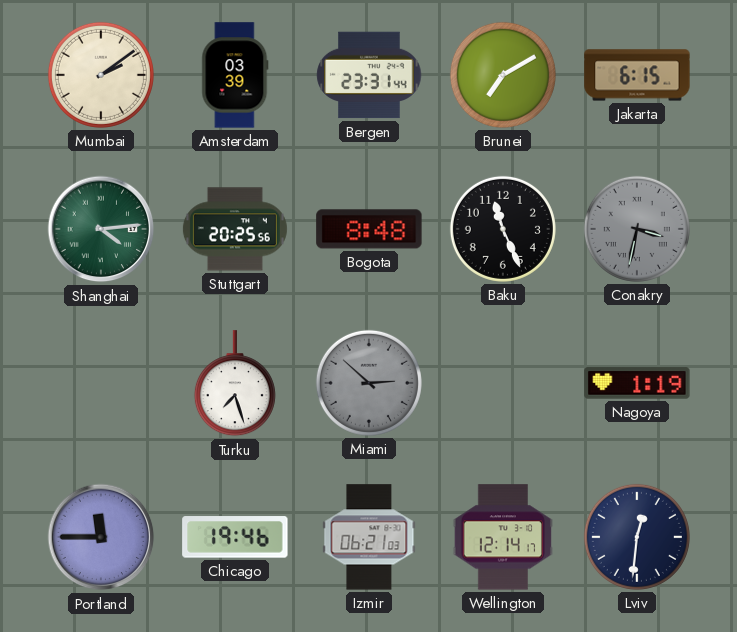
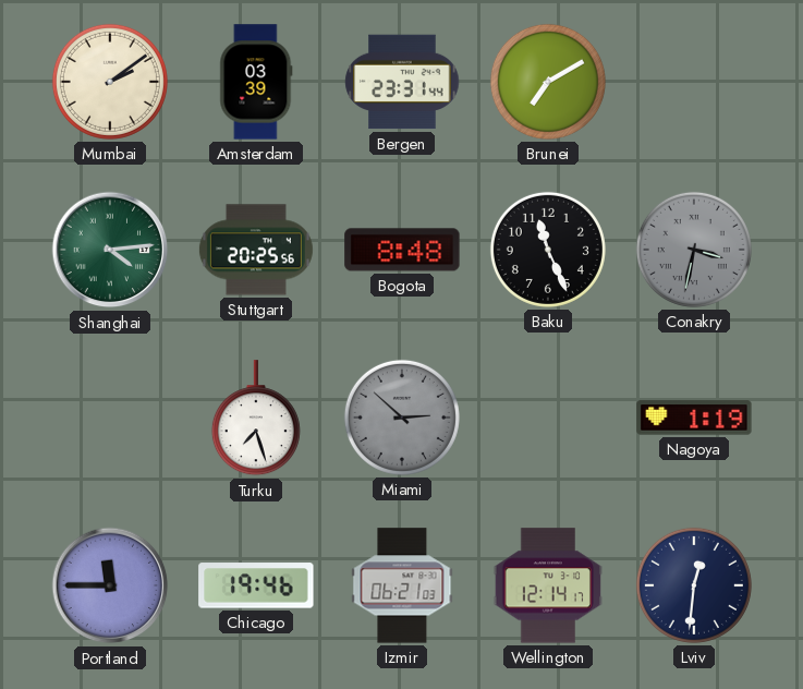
Jakarta: 6:15 -> none
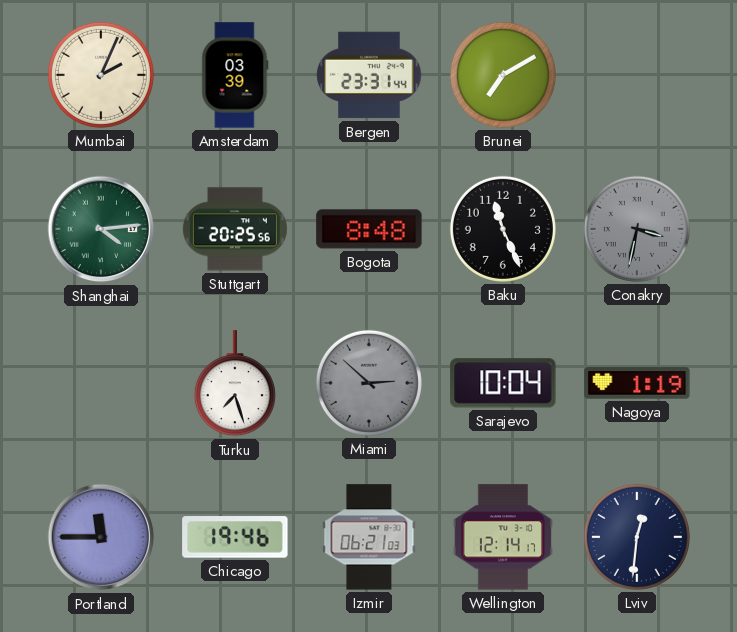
Mumbai: 2:09 -> 2:04
Sarajevo: none -> 10:04
